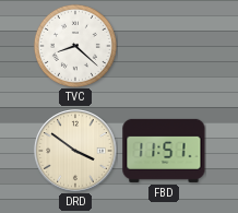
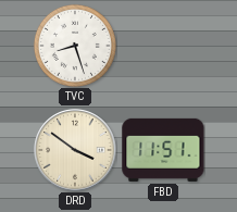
TVC: 8:22 -> 8:27
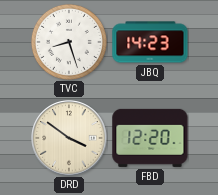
JBQ: none -> 14:23
FBD: 11:51 -> 12:20
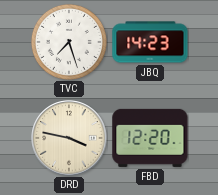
TVC: 8:27 -> 7:27
DRD: 3:51 -> 3:47
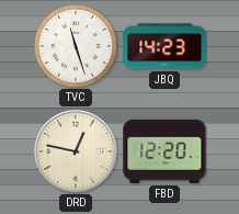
TVC: 7:27 -> 11:27
DRD: 3:47 -> 12:47
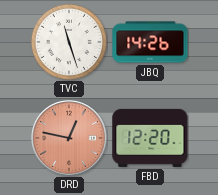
JBQ: 14:23 -> 14:26
DRD dial: cream -> salmon
